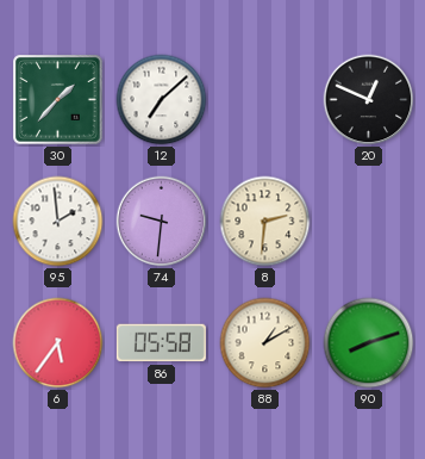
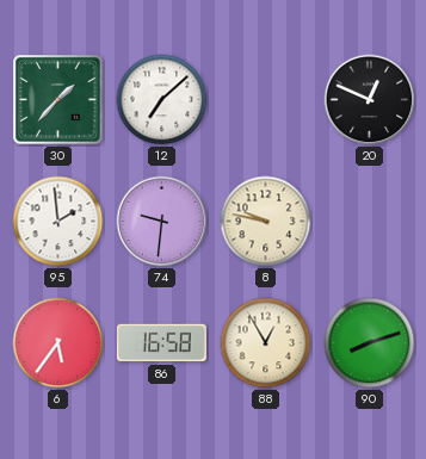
8: 2:31 -> 9:47
86: 05:58 -> 16:58
88: 1:10 -> 12:55
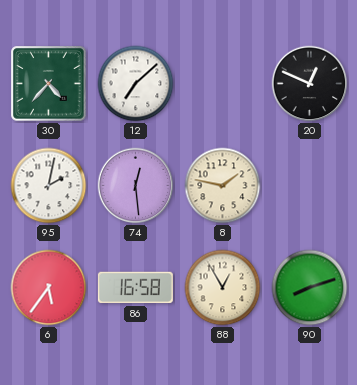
30: 1:37 -> 4:37
95: 1:59 -> 2:02
74: 9:31 -> 12:29
8: 9:47 -> 1:47
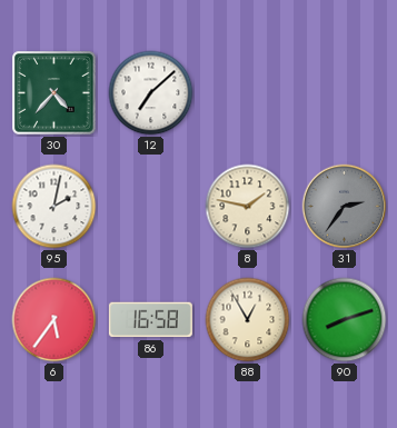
20: 12:49 -> none
74: 12:29 -> none
31: none -> 2:36
